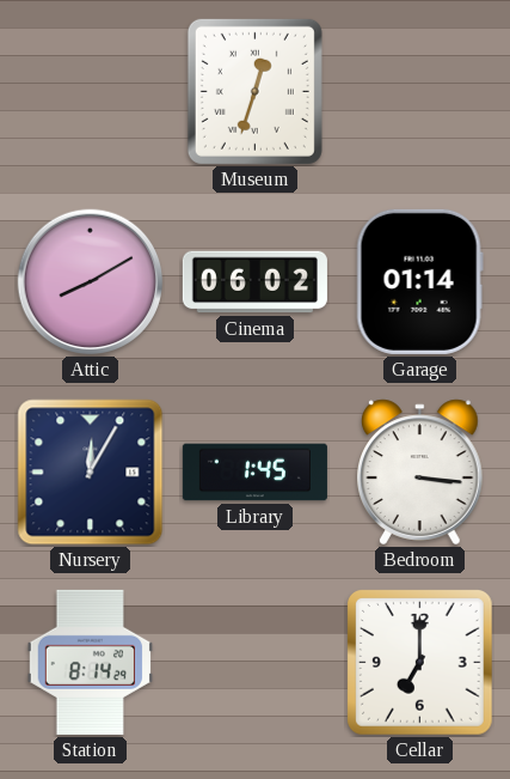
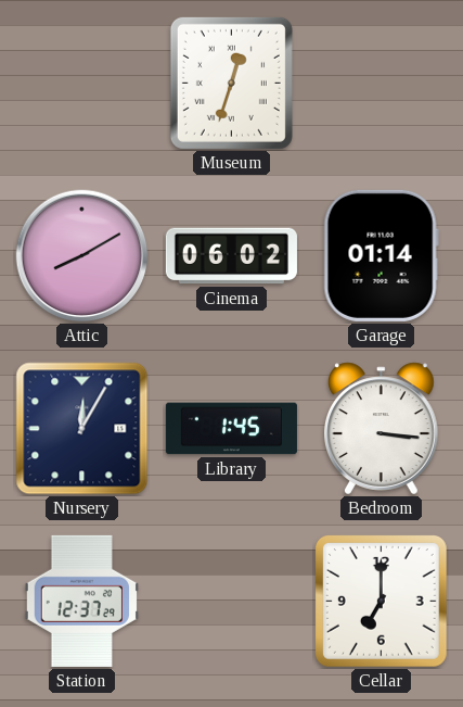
Station: 8:14 -> 12:37
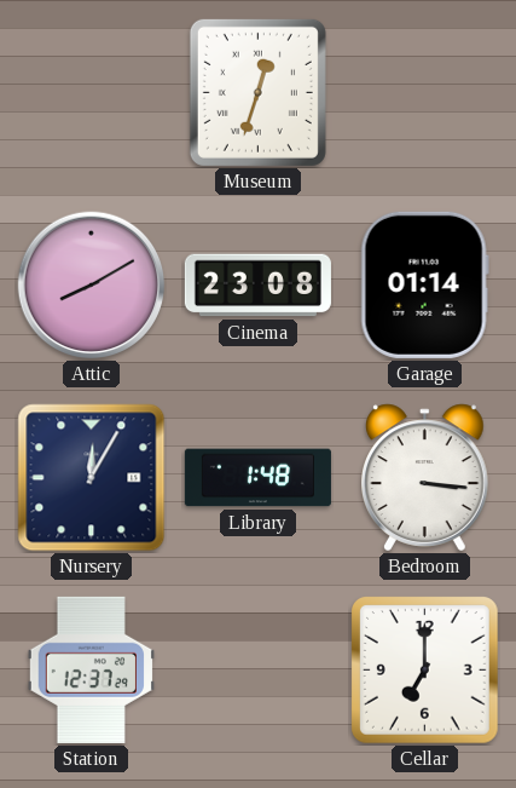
Cinema: 06:02 -> 23:08
Library: 1:45 -> 1:48
